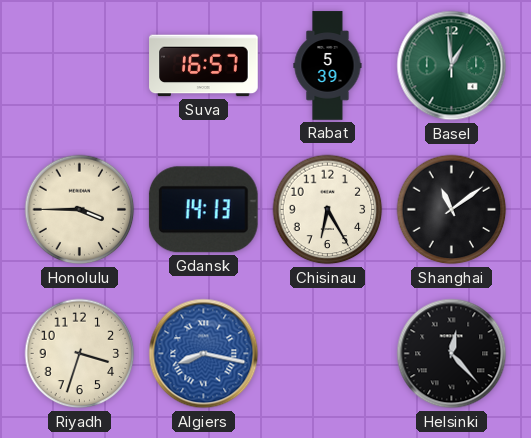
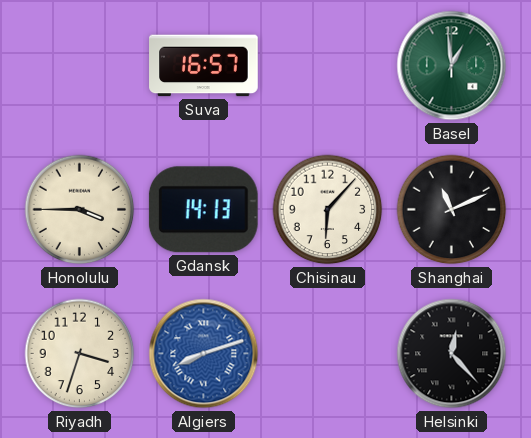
Rabat: 5:39 -> none
Chisinau: 6:25 -> 6:07
Shanghai: 11:09 -> 11:11
Algiers: 8:17 -> 8:12
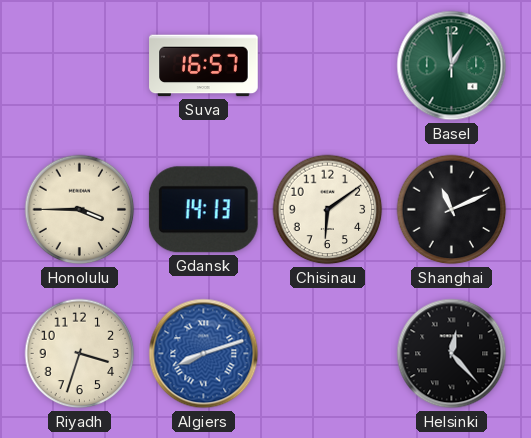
Chisinau: 6:07 -> 6:09
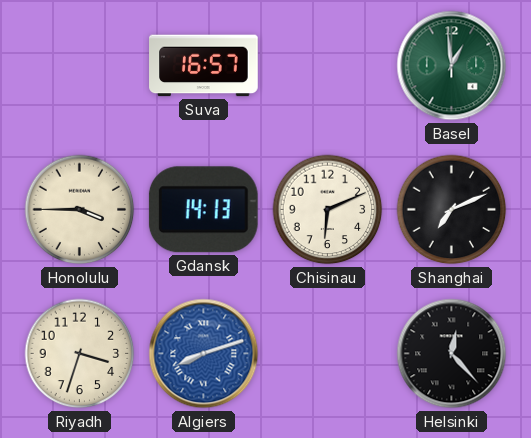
Chisinau: 6:09 -> 6:11
Shanghai: 11:11 -> 7:11
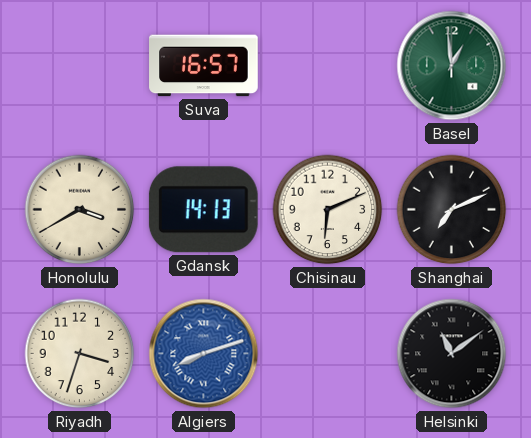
Honolulu: 3:45 -> 3:40
Helsinki: 12:23 -> 11:09
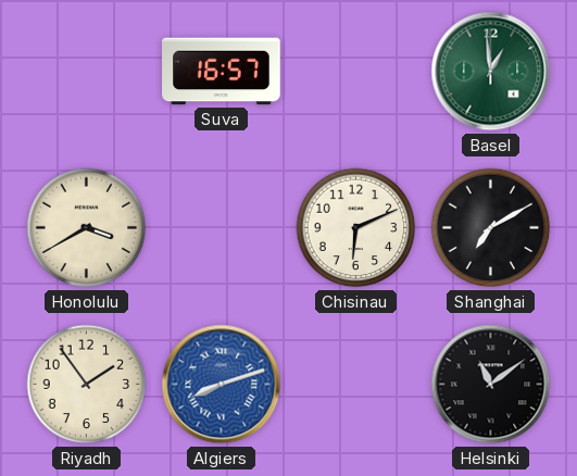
Gdansk: 14:13 -> none
Shanghai: 7:11 -> 7:10
Riyadh: 3:33 -> 1:54
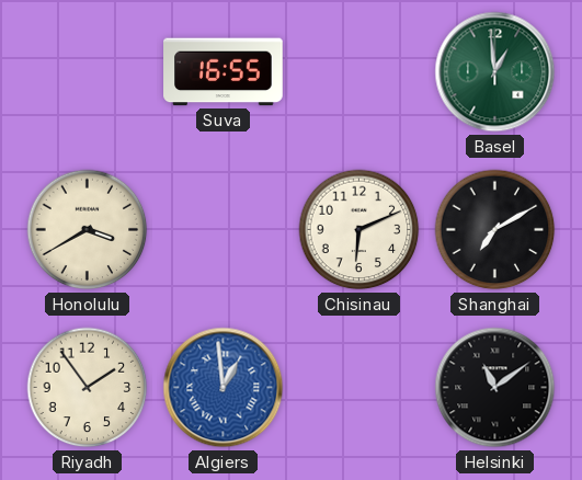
Suva: 16:57 -> 16:55
Algiers: 8:12 -> 12:59
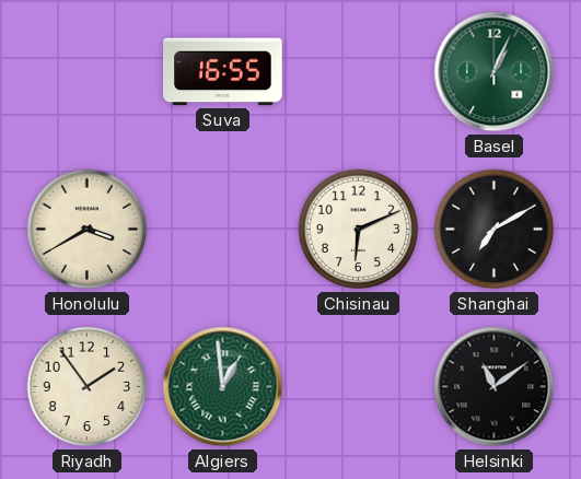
Basel: 12:59 -> 1:04
Algiers dial: blue -> green
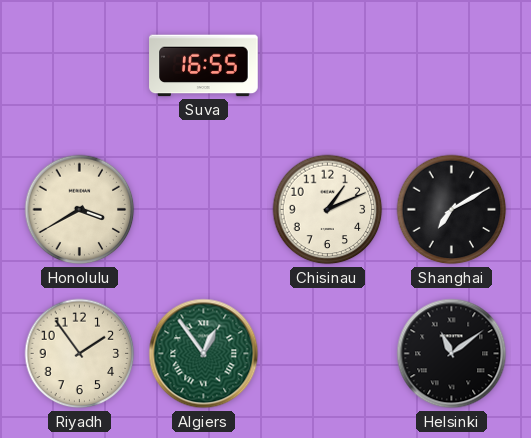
Basel: 1:04 -> none
Chisinau: 6:11 -> 1:11
Algiers: 12:59 -> 12:54
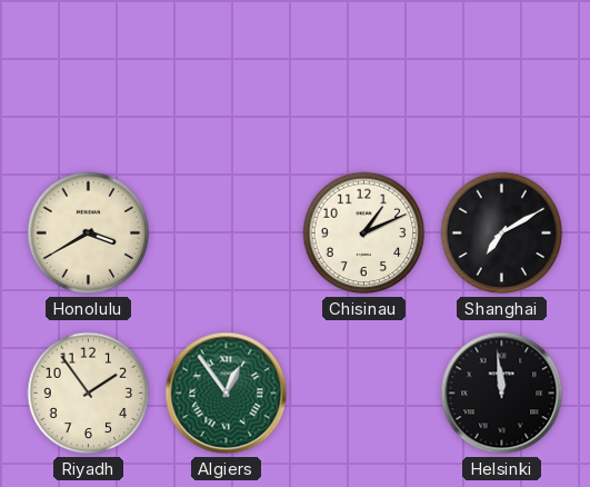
Suva: 16:55 -> none
Helsinki: 11:09 -> 11:59
